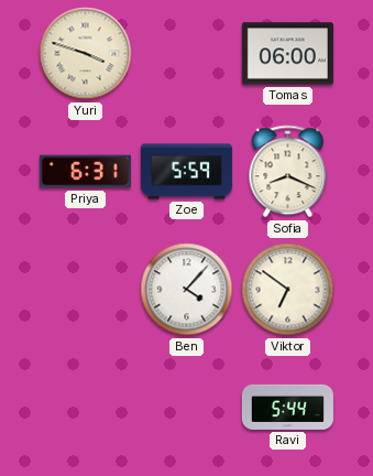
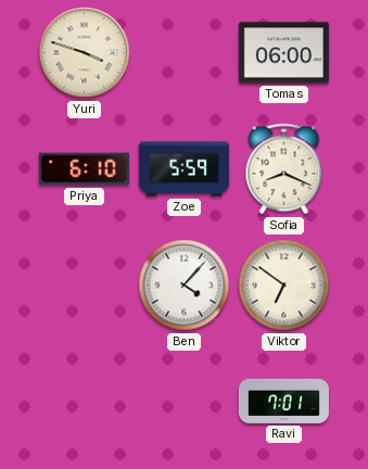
Priya: 6:31 -> 6:10
Ravi: 5:44 -> 7:01
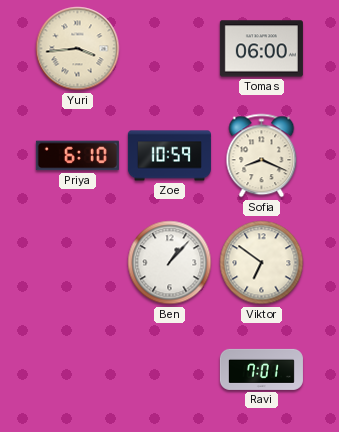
Yuri: 3:48 -> 3:44
Zoe: 5:59 -> 10:59
Ben: 4:07 -> 1:07
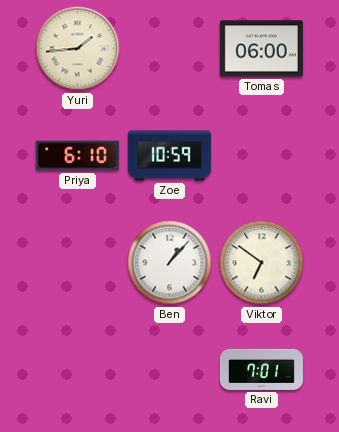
Yuri: 3:44 -> 1:44
Sofia: 8:19 -> none
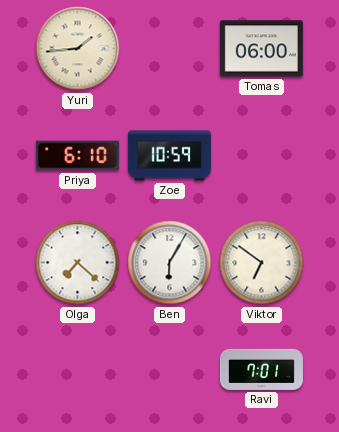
Olga: none -> 7:22
Ben: 1:07 -> 6:05
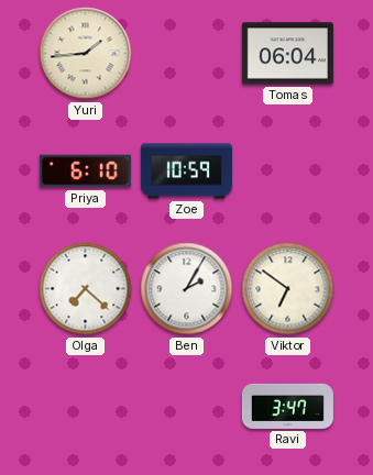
Tomas: 06:00 -> 06:04
Ben: 6:05 -> 2:05
Ravi: 7:01 -> 3:47
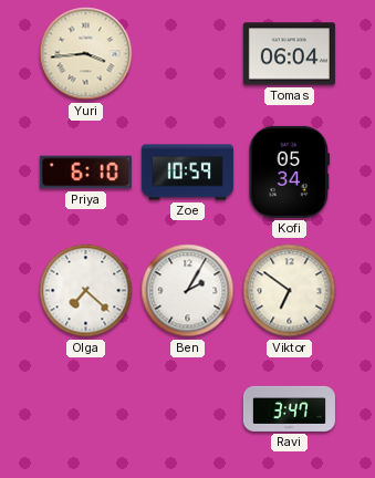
Yuri: 1:44 -> 3:44
Kofi: none -> 05:34
